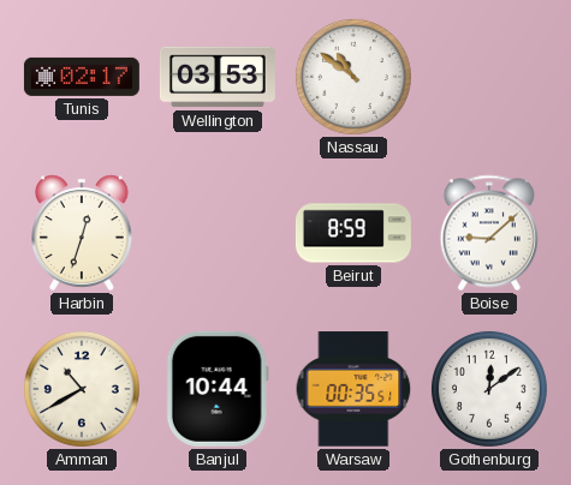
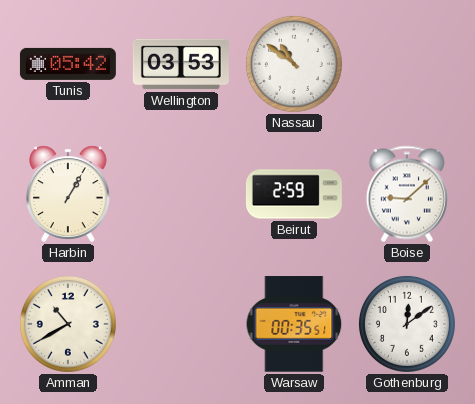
Tunis: 02:17 -> 05:42
Harbin: 12:33 -> 1:05
Beirut: 8:59 -> 2:59
Banjul: 10:44 -> none
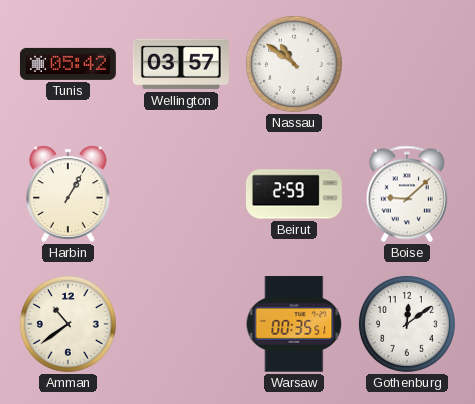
Wellington: 03:53 -> 03:57
Amman: 10:40 -> 10:39
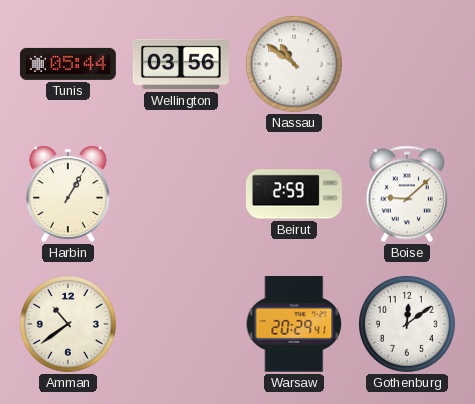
Tunis: 05:42 -> 05:44
Wellington: 03:57 -> 03:56
Warsaw: 00:35 -> 20:29
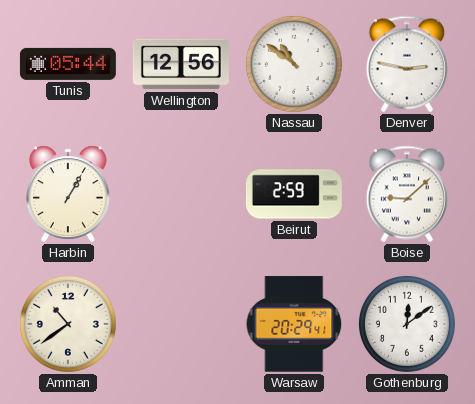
Wellington: 03:56 -> 12:56
Denver: none -> 2:47
